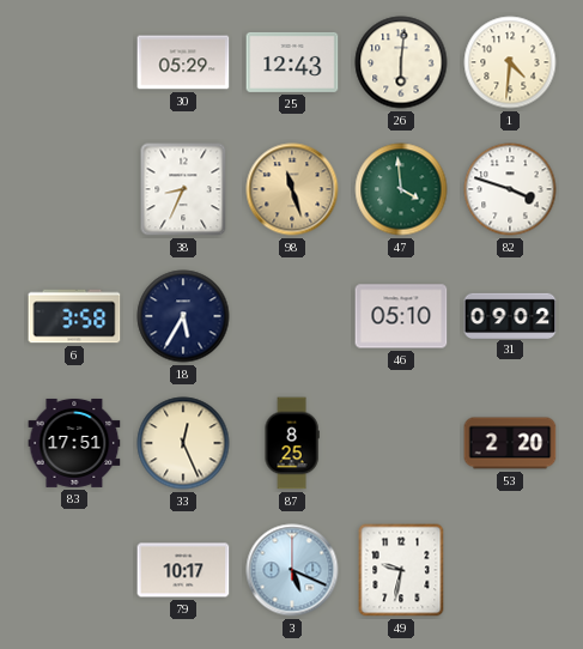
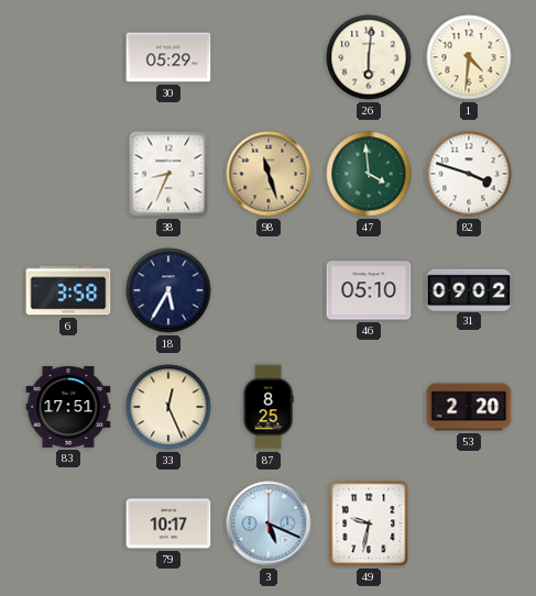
25: 12:43 -> none
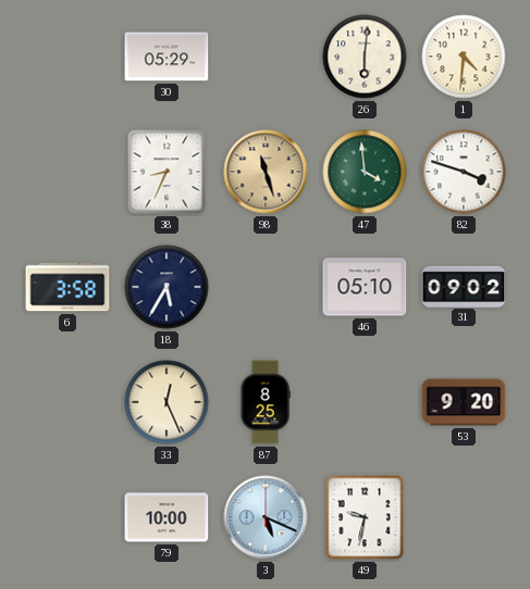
83: 17:51 -> none
53: 2:20 -> 9:20
79: 10:17 -> 10:00
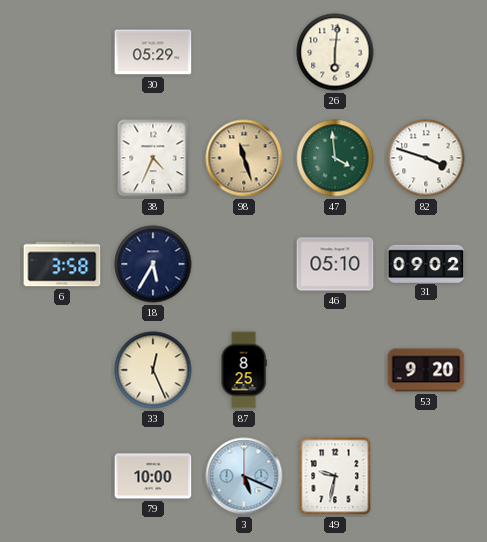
1: 4:31 -> none
38: 8:34 -> 4:34
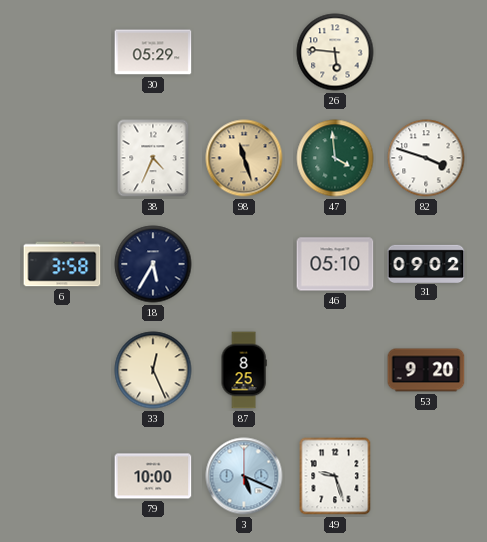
26: 6:01 -> 5:46
49: 9:32 -> 9:27
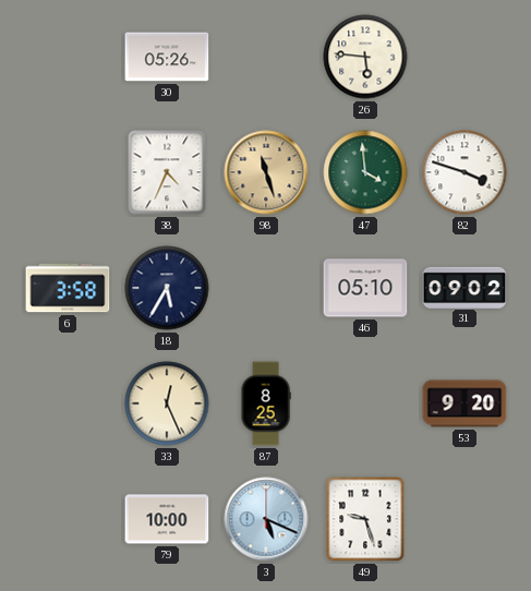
30: 05:29 -> 05:26
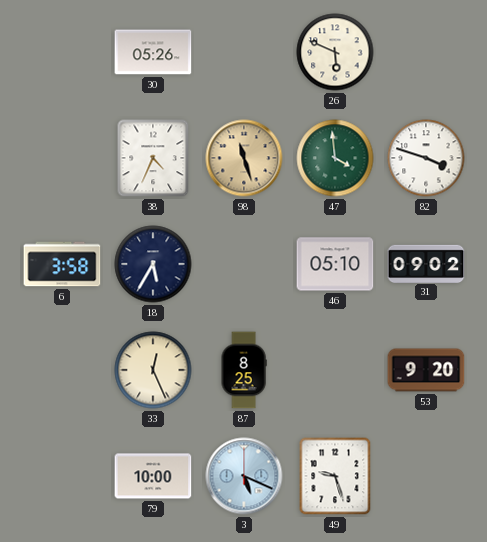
26: 5:46 -> 5:49
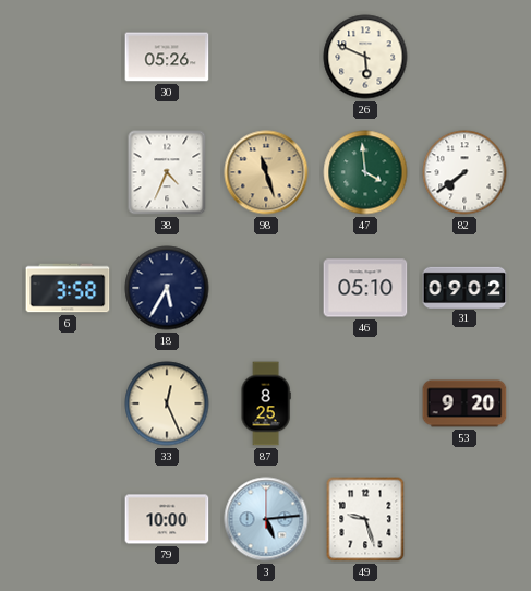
82: 3:48 -> 7:39
3: 5:19 -> 5:14
